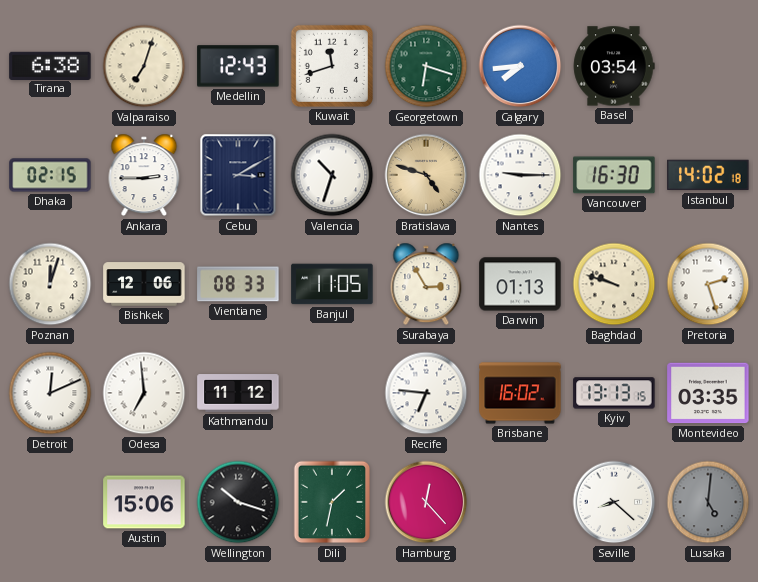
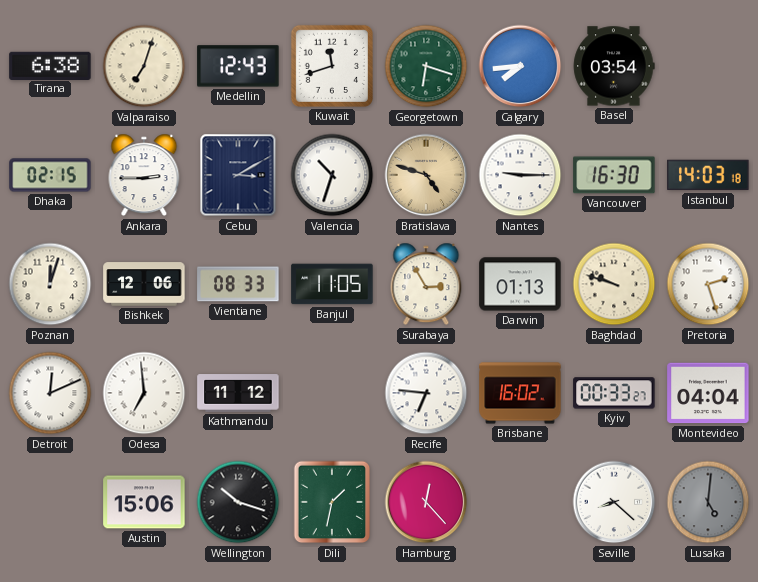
Istanbul: 14:02 -> 14:03
Kyiv: 13:13 -> 00:33
Montevideo: 03:35 -> 04:04
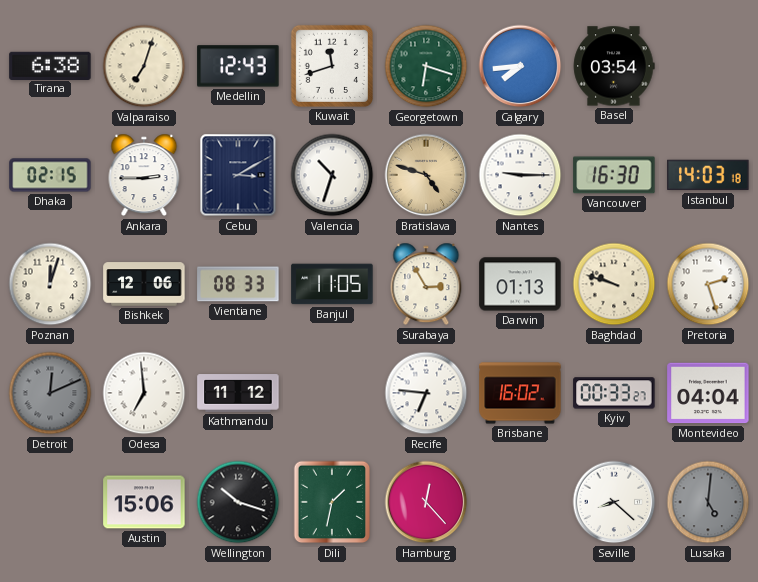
Detroit dial: white -> grey
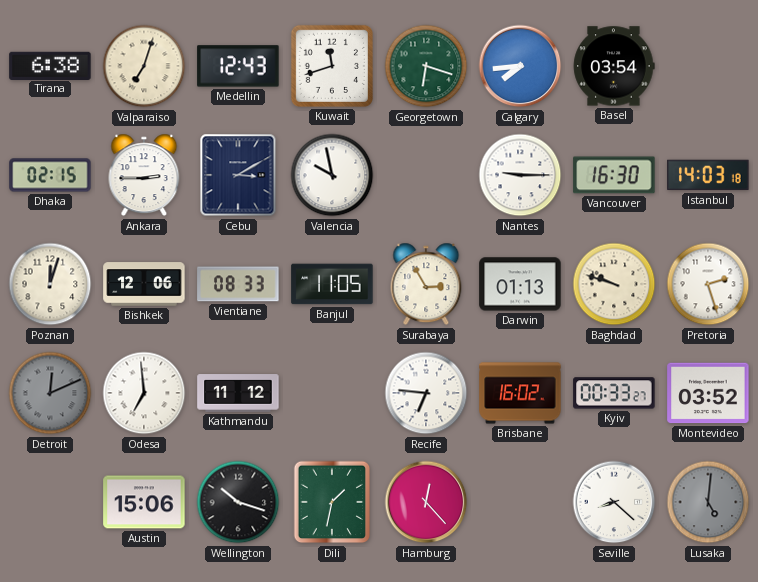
Valencia: 10:33 -> 9:58
Bratislava: 4:48 -> none
Montevideo: 04:04 -> 03:52
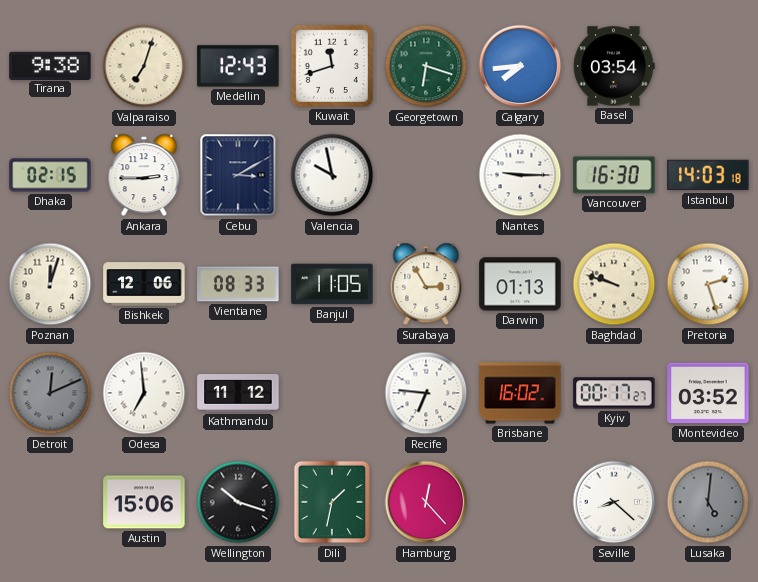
Tirana: 6:38 -> 9:38
Kyiv: 00:33 -> 00:17
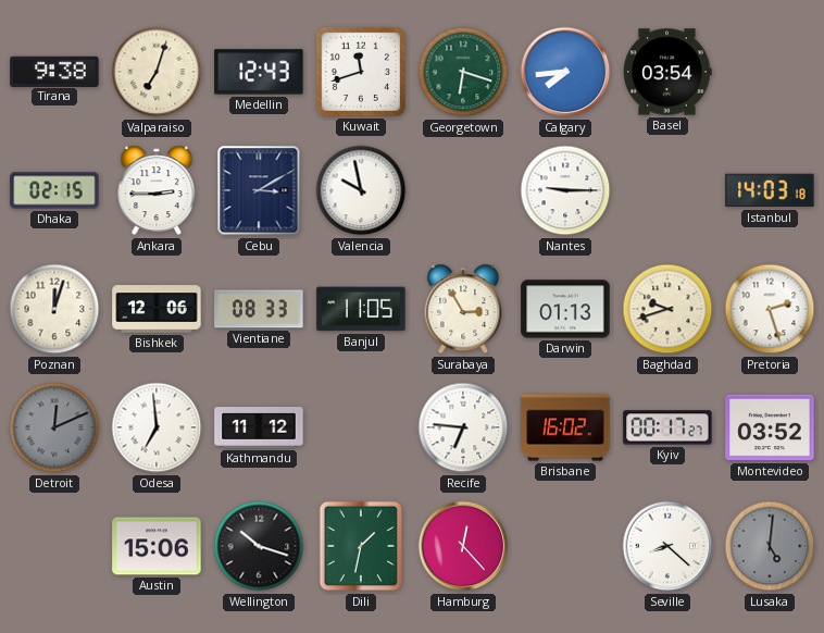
Vancouver: 16:30 -> none
Baghdad: 9:48 -> 9:42
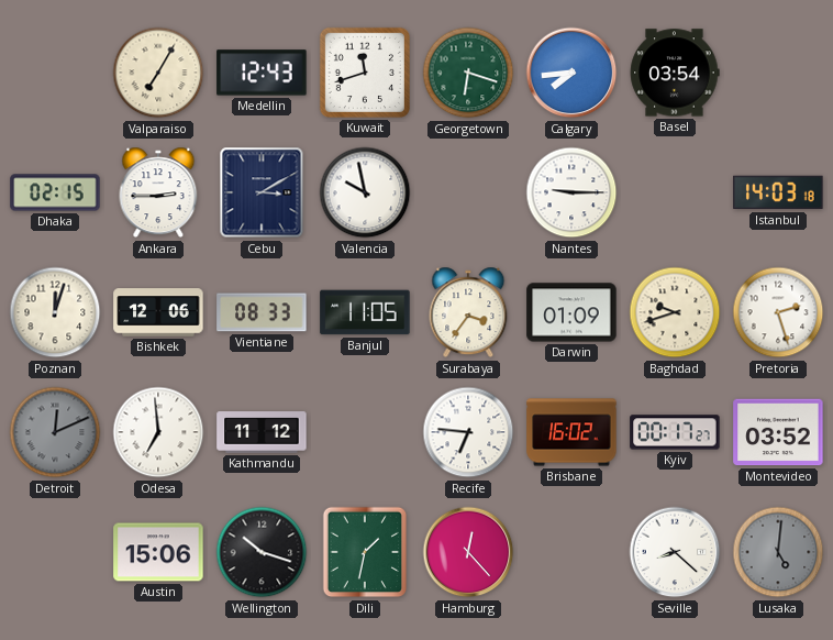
Tirana: 9:38 -> none
Valparaiso: 7:03 -> 7:05
Surabaya: 2:55 -> 3:36
Darwin: 01:13 -> 01:09
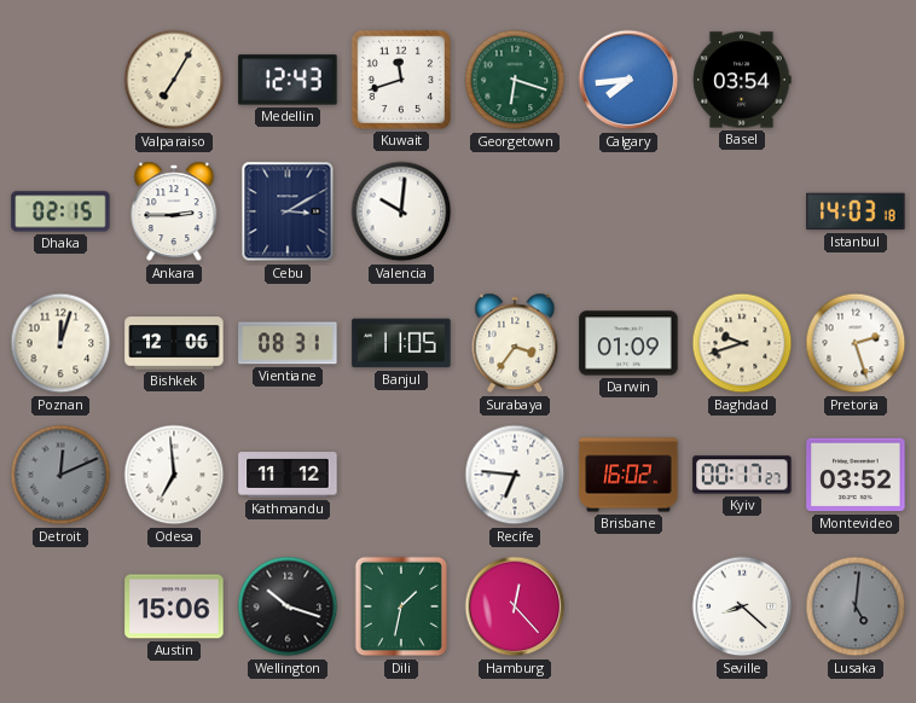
Valencia: 9:58 -> 10:01
Nantes: 9:15 -> none
Vientiane: 08:33 -> 08:31
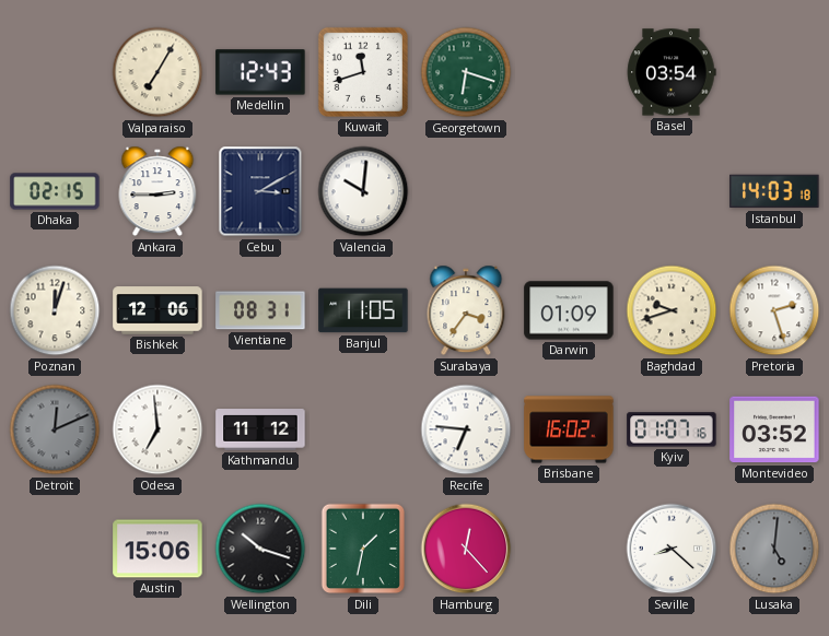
Calgary: 7:44 -> none
Kyiv: 00:17 -> 01:07
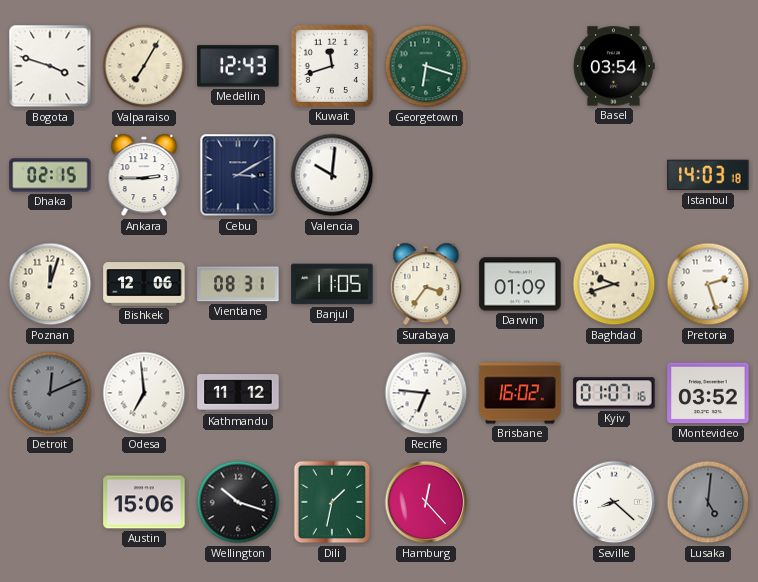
Bogota: none -> 3:48
